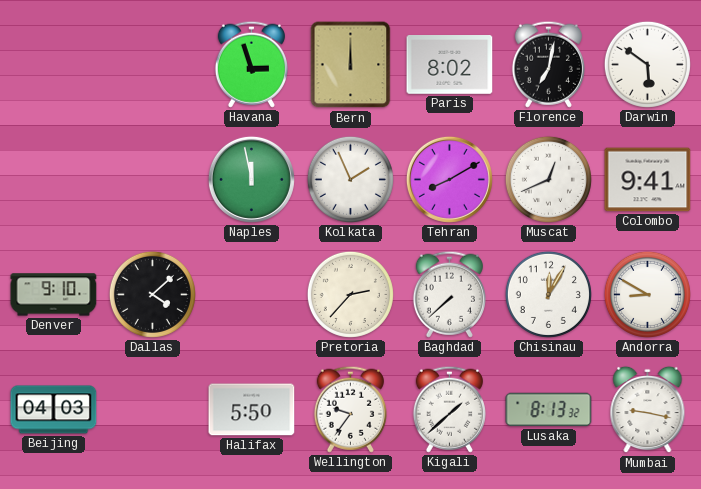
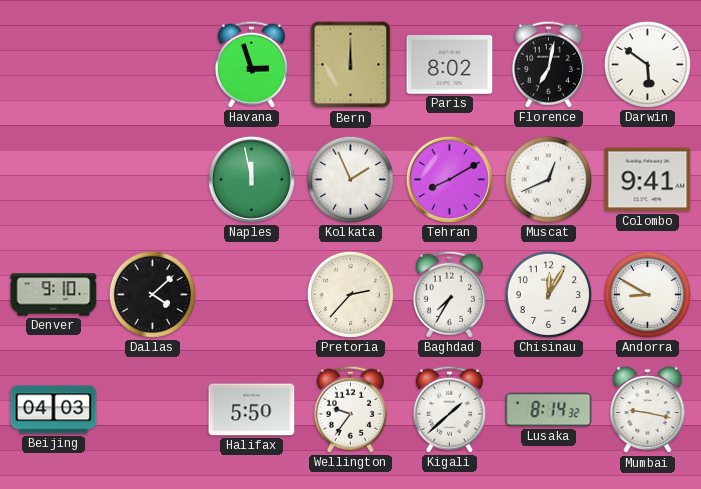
Baghdad: 7:38 -> 7:35
Lusaka: 8:13 -> 8:14
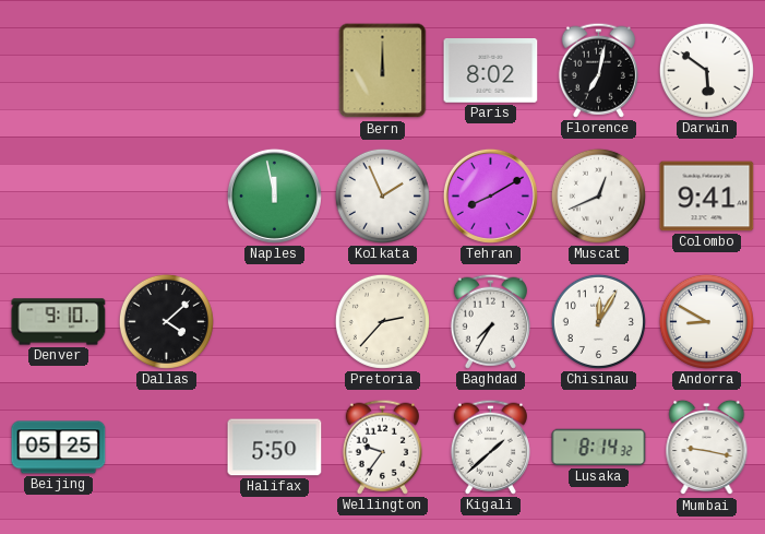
Havana: 2:57 -> none
Beijing: 04:03 -> 05:25
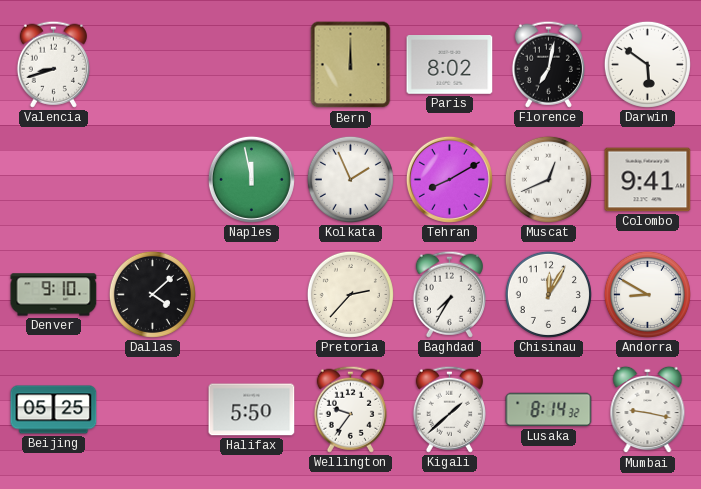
Valencia: none -> 8:42
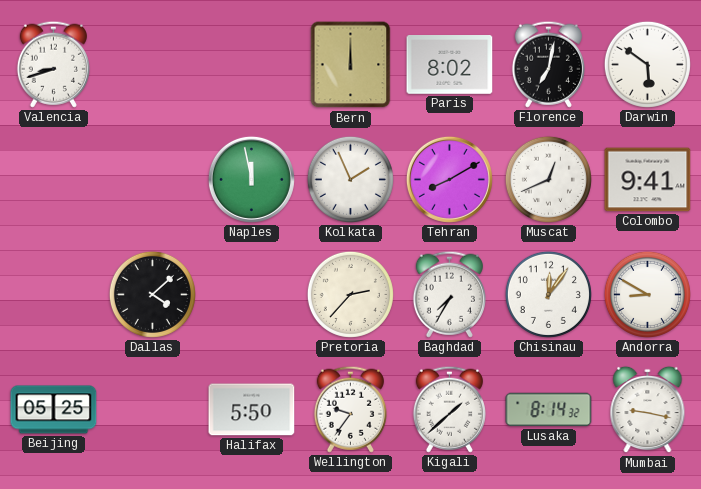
Denver: 9:10 -> none
Chisinau: 12:05 -> 12:06
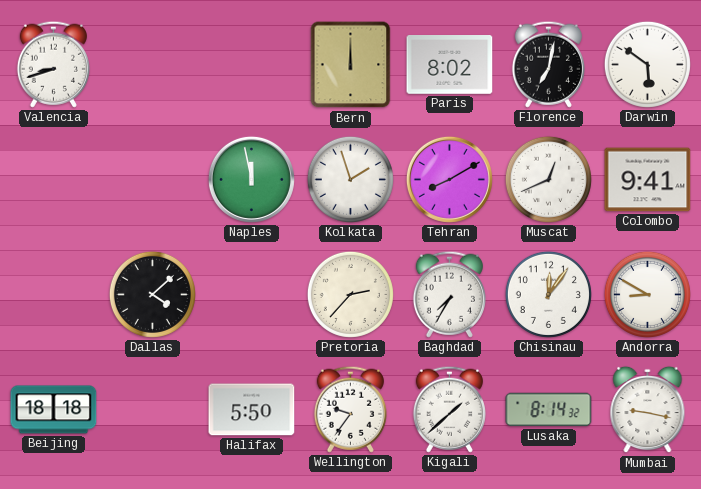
Kolkata: 1:56 -> 1:57
Beijing: 05:25 -> 18:18
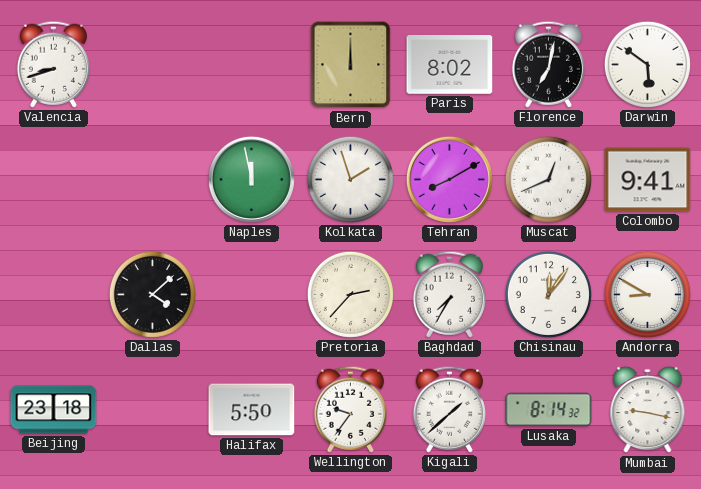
Beijing: 18:18 -> 23:18
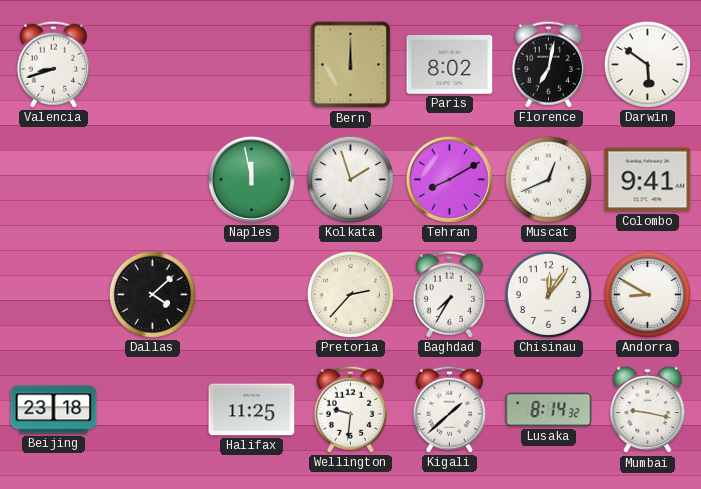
Halifax: 5:50 -> 11:25
Wellington: 9:36 -> 9:31
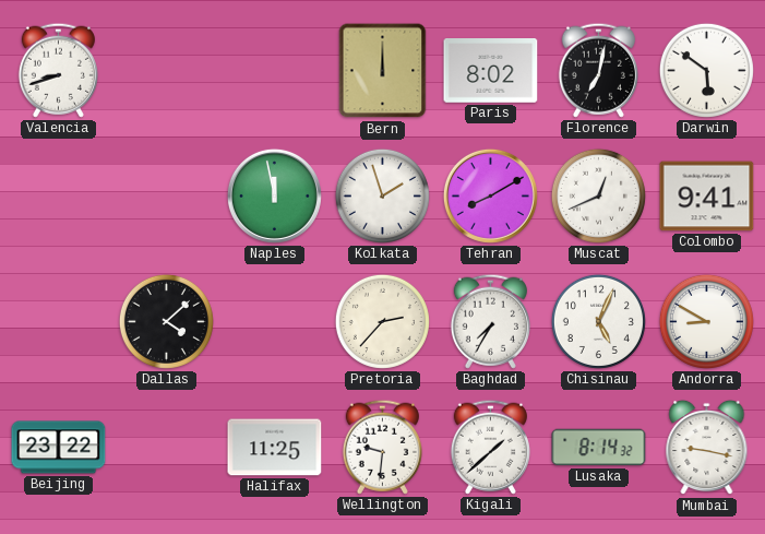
Chisinau: 12:06 -> 5:04
Beijing: 23:18 -> 23:22
